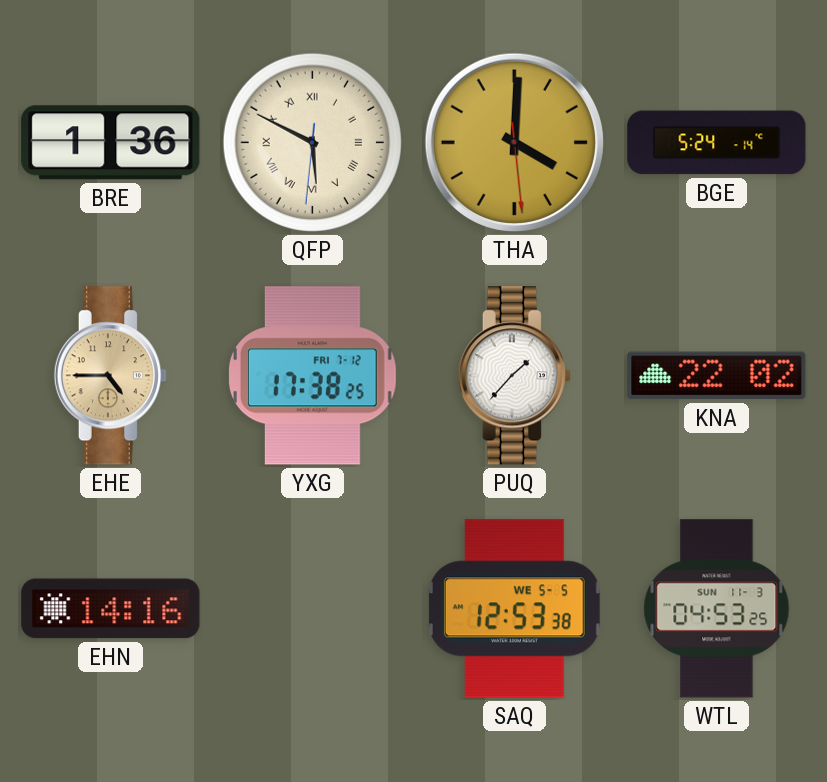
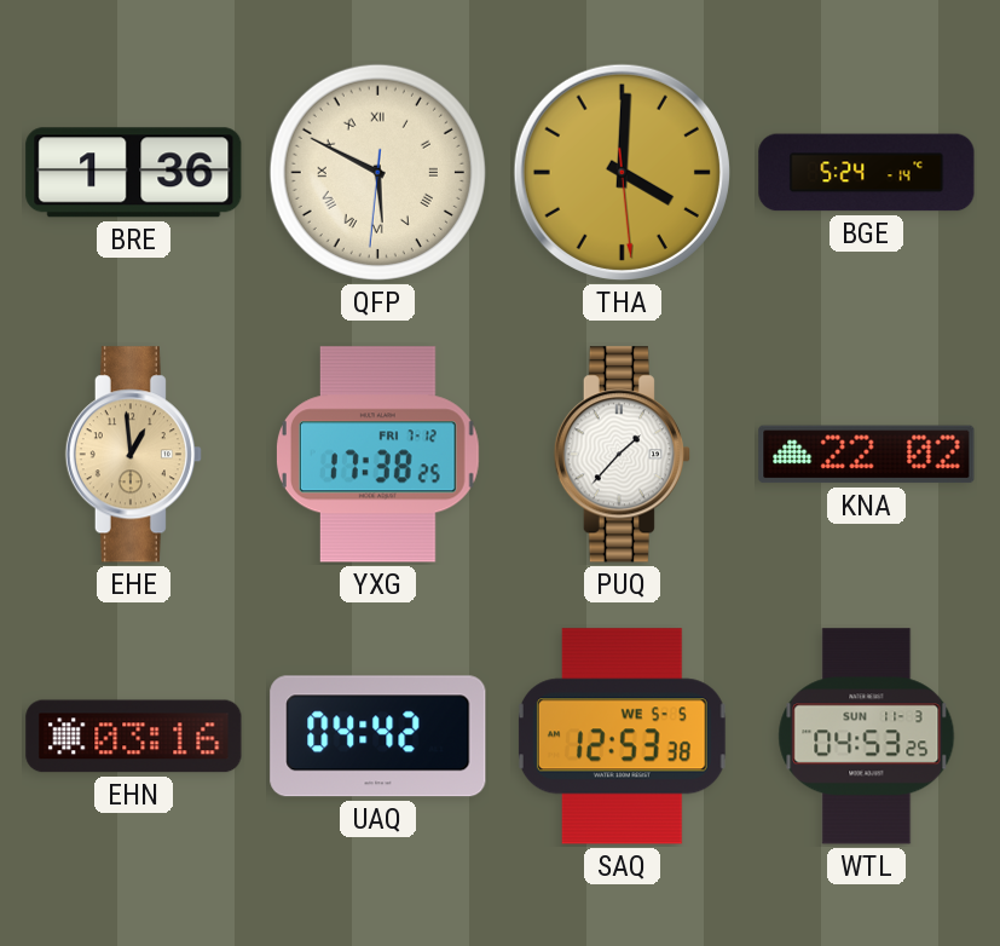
EHE: 4:45 -> 12:59
EHN: 14:16 -> 03:16
UAQ: none -> 04:42
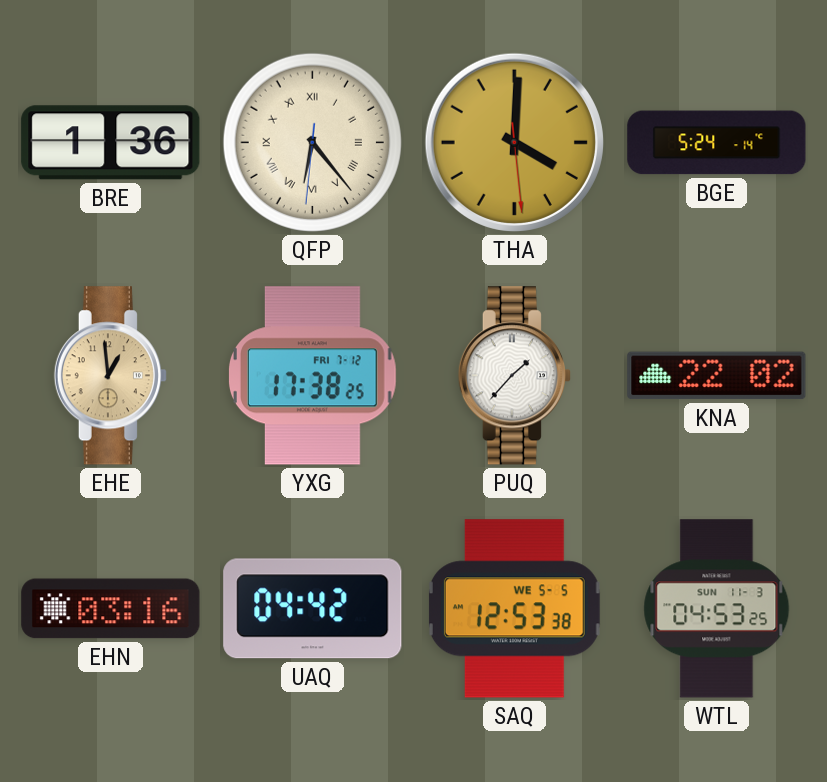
QFP: 5:49 -> 6:23
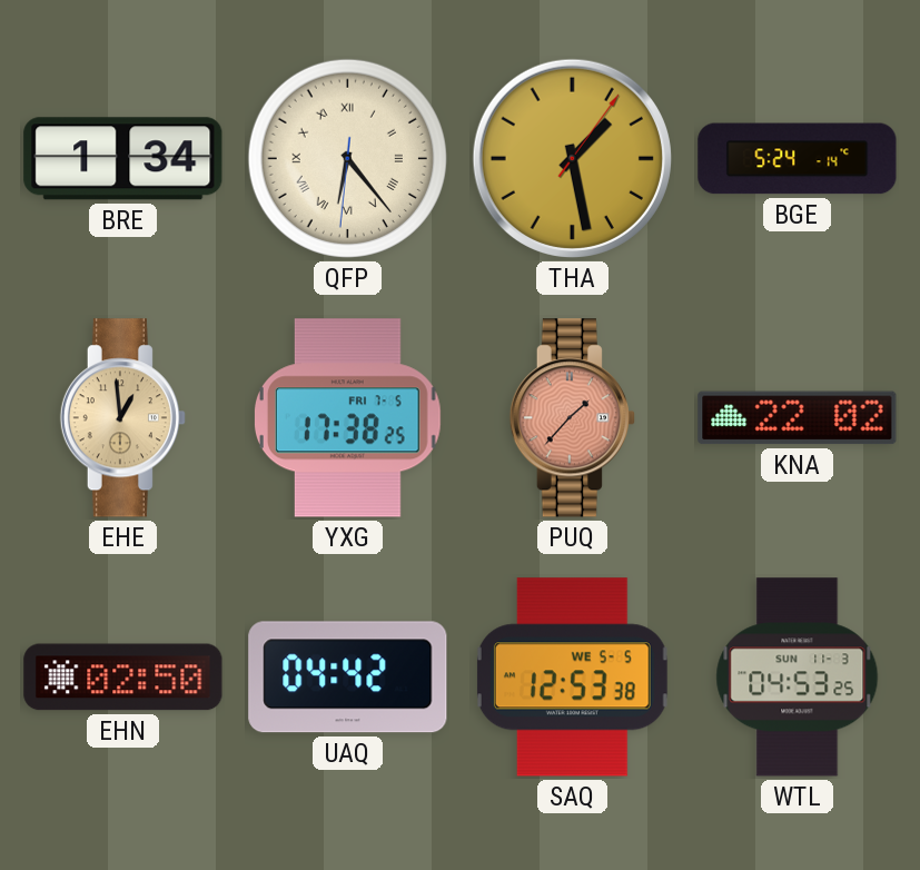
BRE: 1:36 -> 1:34
THA: 4:00 -> 1:28
YXG date: FRI 7-12 -> FRI 7-5
PUQ dial: white -> salmon
EHN: 03:16 -> 02:50
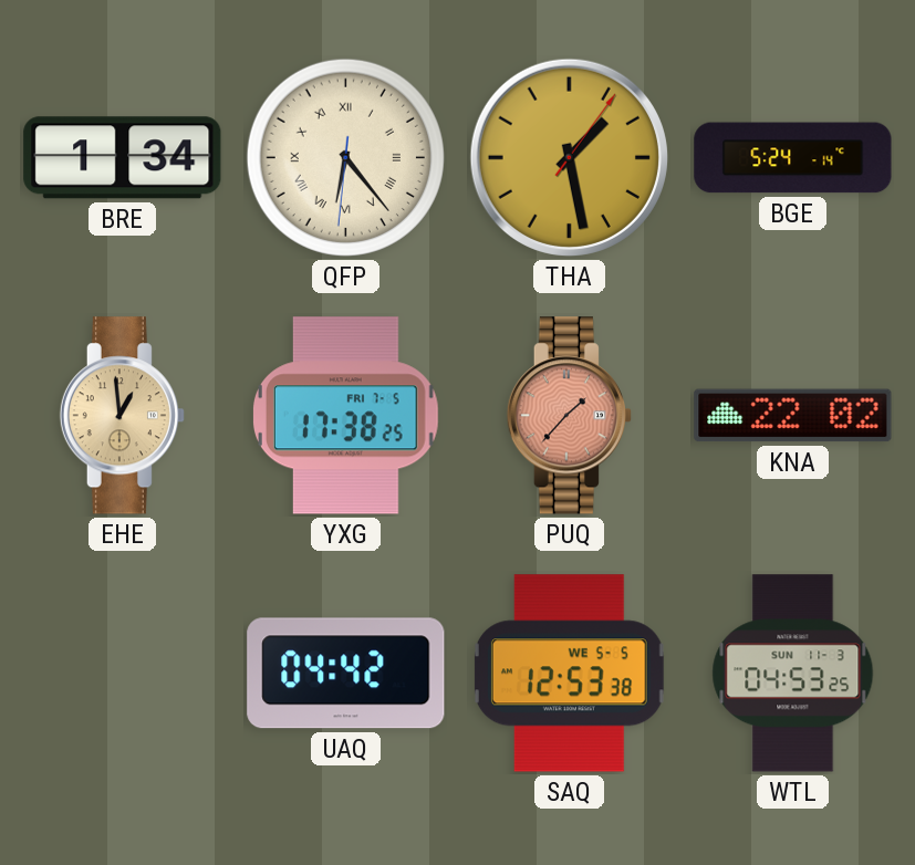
EHN: 02:50 -> none
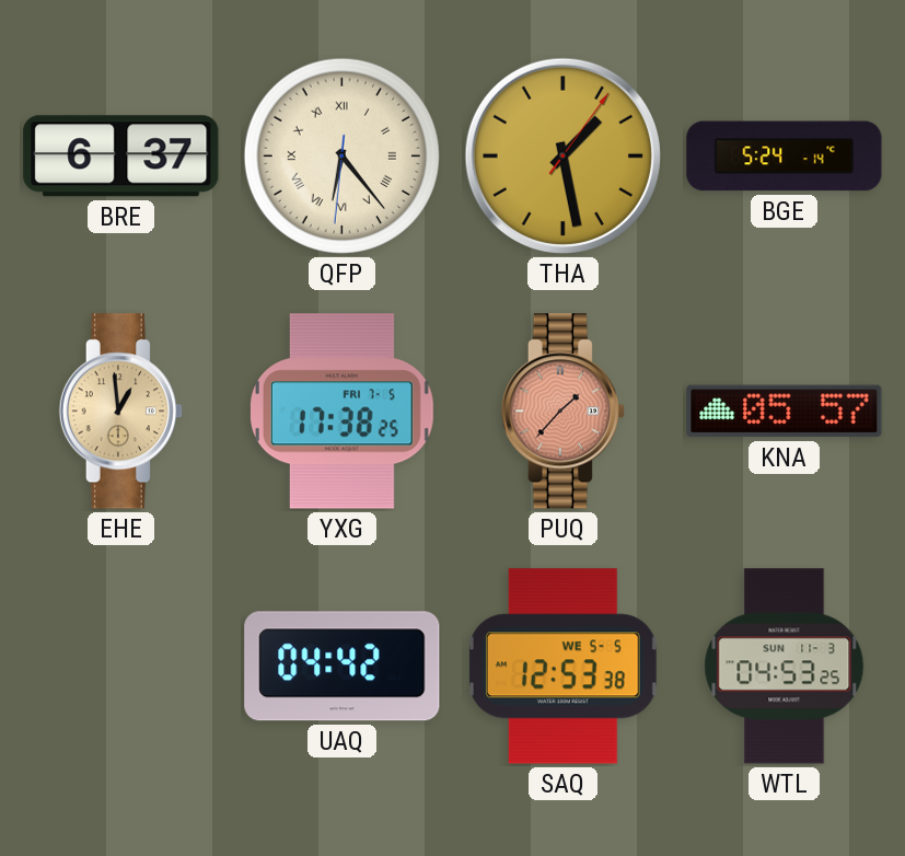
BRE: 1:34 -> 6:37
KNA: 22:02 -> 05:57
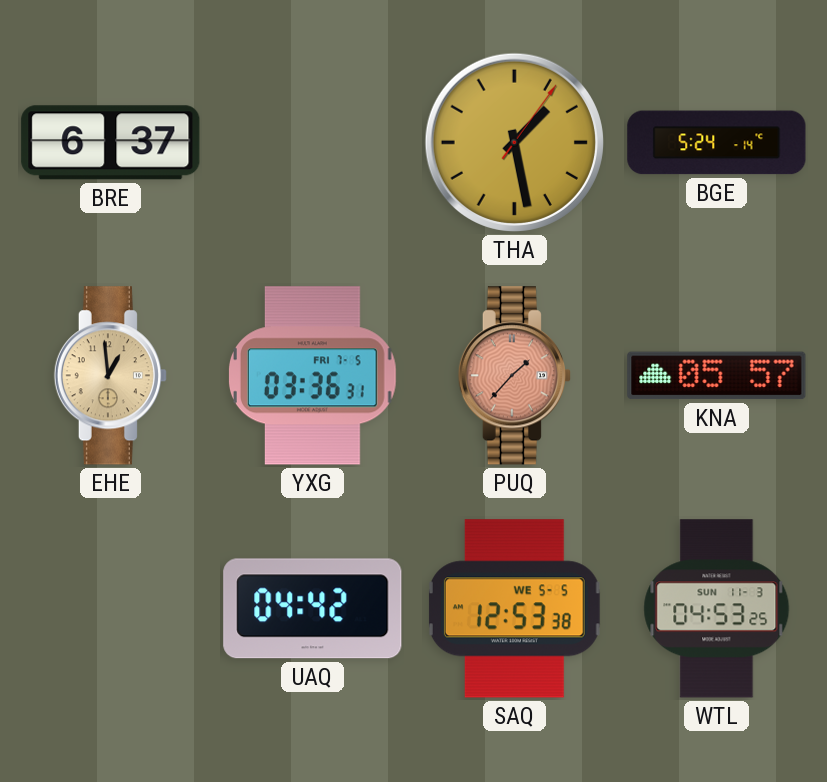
QFP: 6:23 -> none
YXG: 17:38 -> 03:36
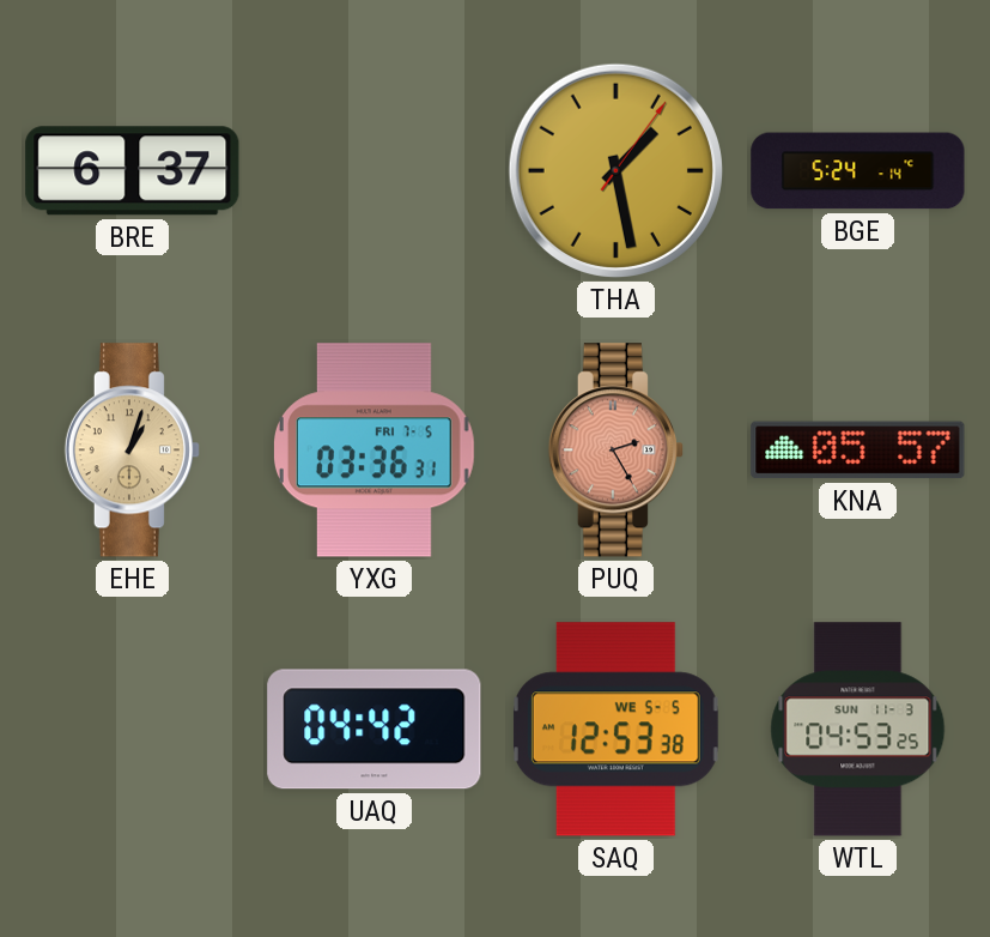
EHE: 12:59 -> 1:03
PUQ: 1:37 -> 2:25
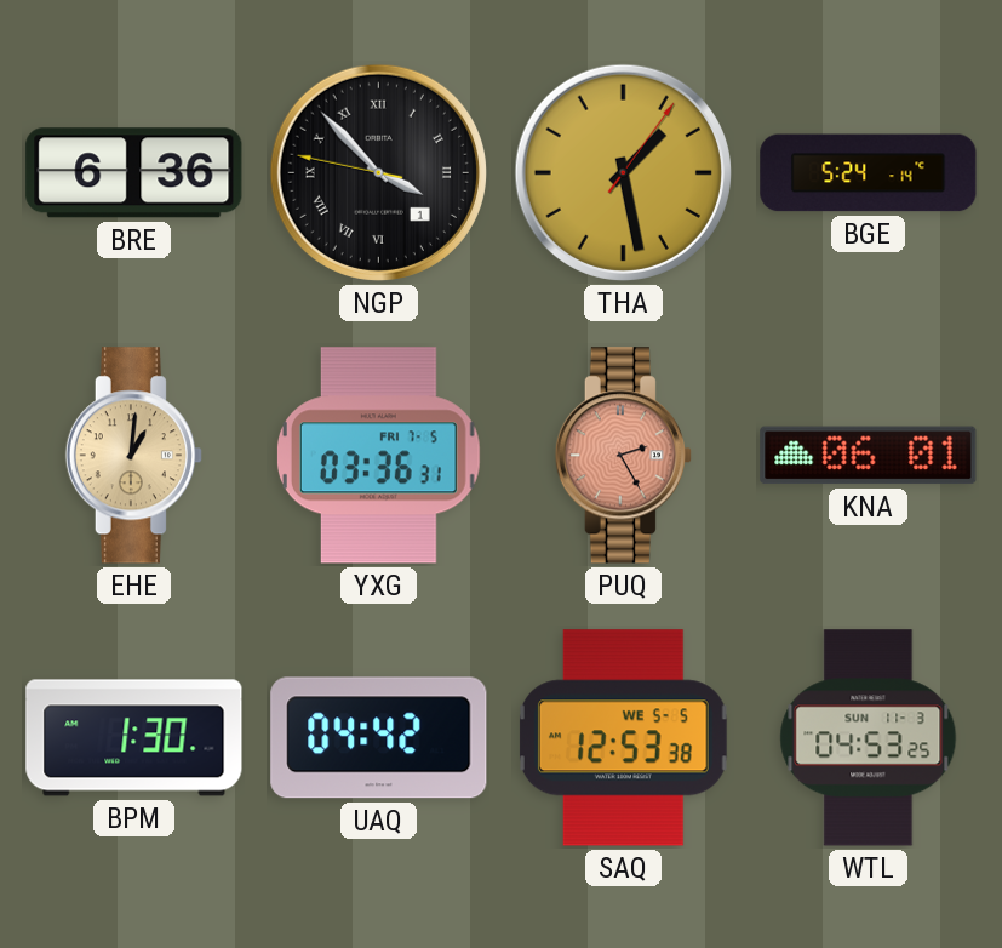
BRE: 6:37 -> 6:36
NGP: none -> 3:52
EHE: 1:03 -> 1:01
KNA: 05:57 -> 06:01
BPM: none -> 1:30
